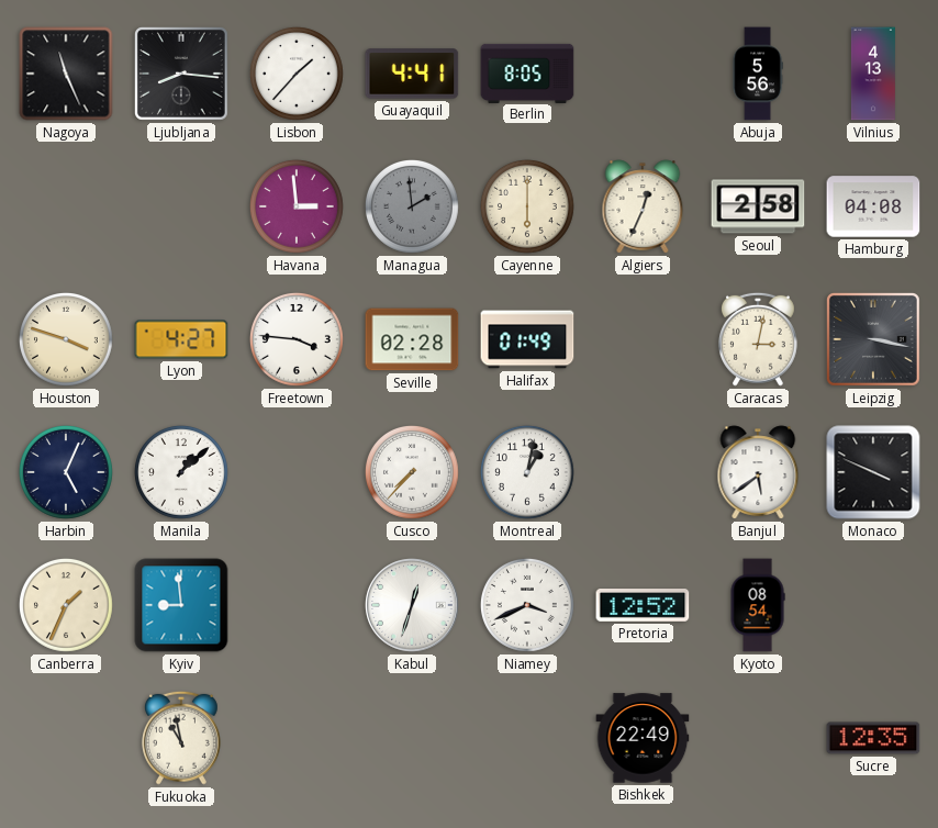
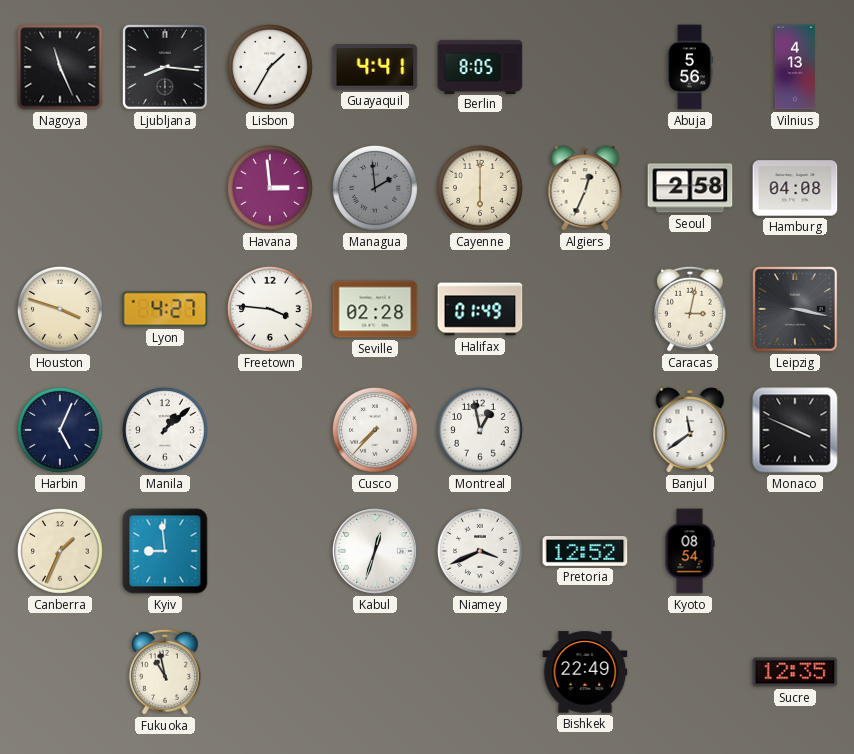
Lisbon: 1:37 -> 1:35
Montreal: 1:02 -> 12:58
Banjul: 5:39 -> 11:39
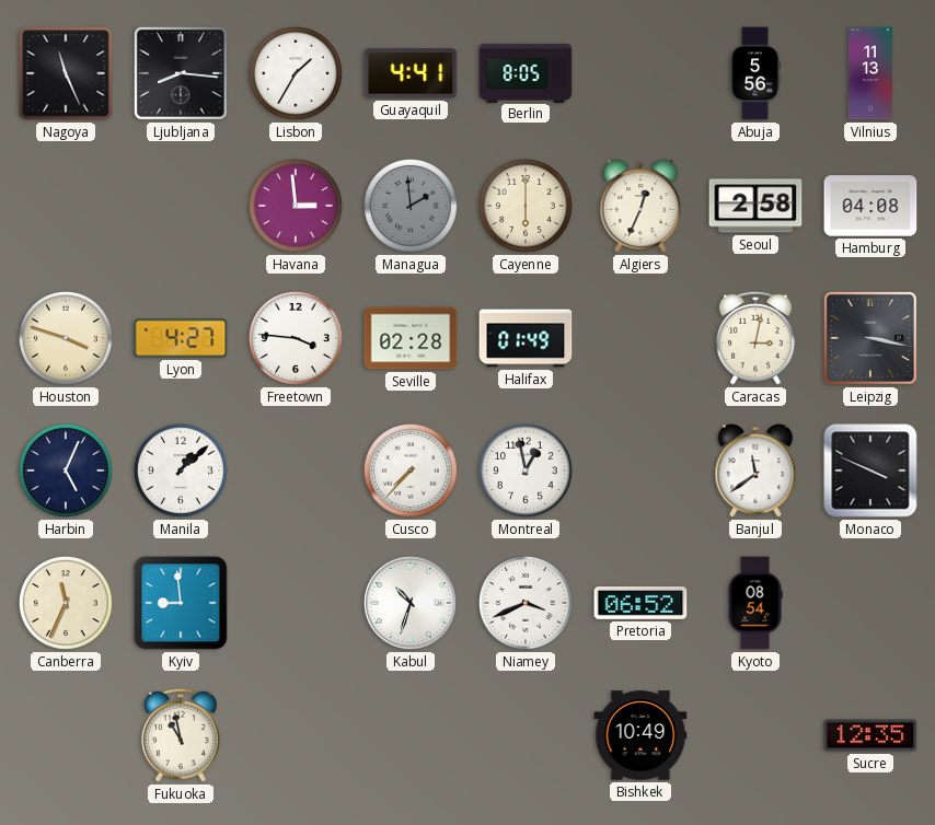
Vilnius: 4:13 -> 11:13
Canberra: 1:34 -> 11:34
Kabul: 12:33 -> 10:33
Pretoria: 12:52 -> 06:52
Bishkek: 22:49 -> 10:49
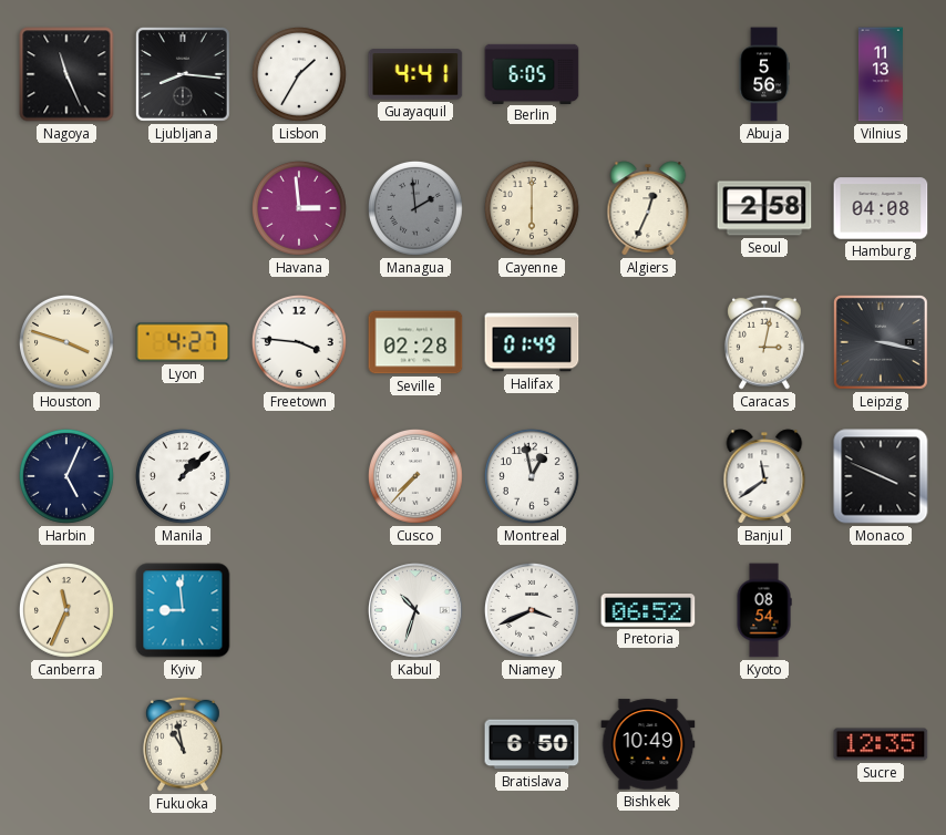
Berlin: 8:05 -> 6:05
Bratislava: none -> 6:50
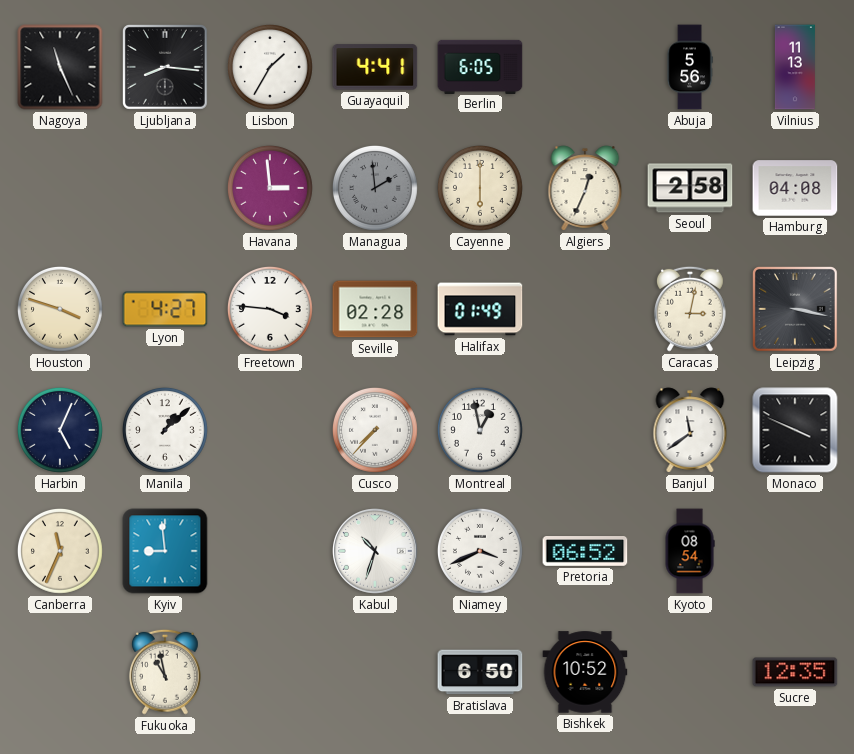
Bishkek: 10:49 -> 10:52
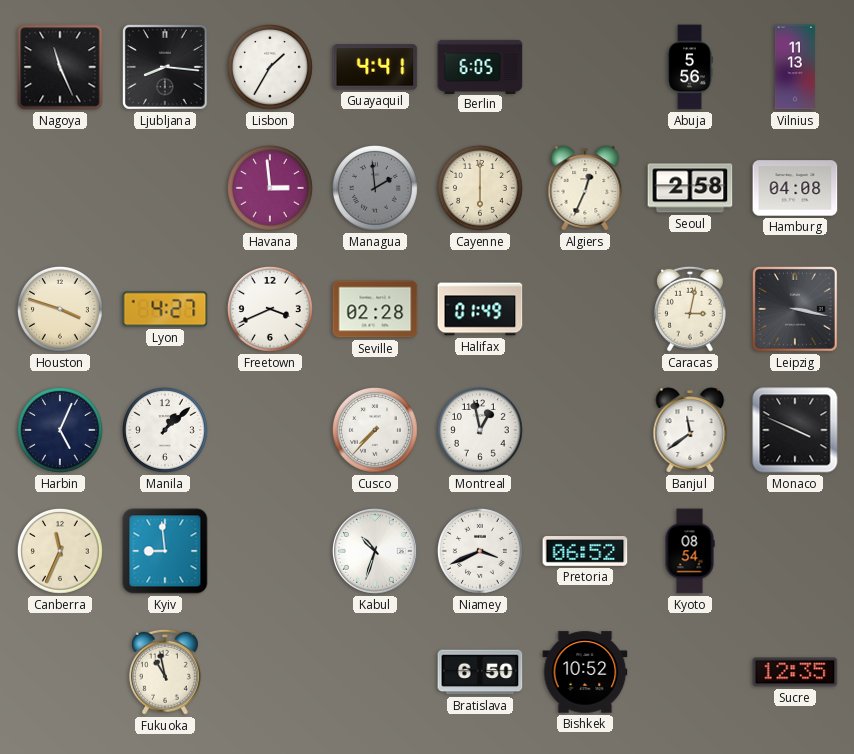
Freetown: 3:46 -> 3:41
